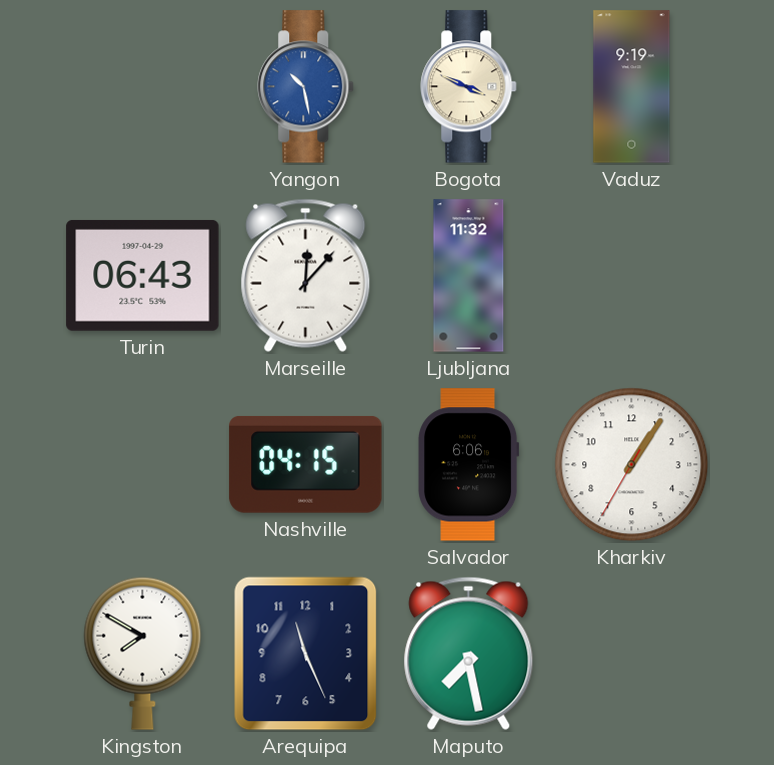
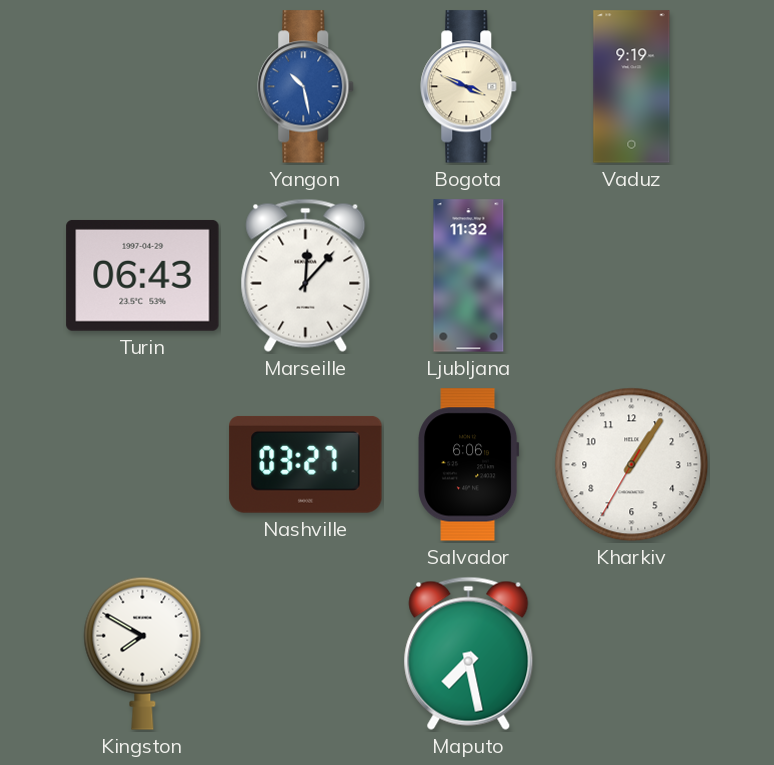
Nashville: 04:15 -> 03:27
Arequipa: 11:26 -> none
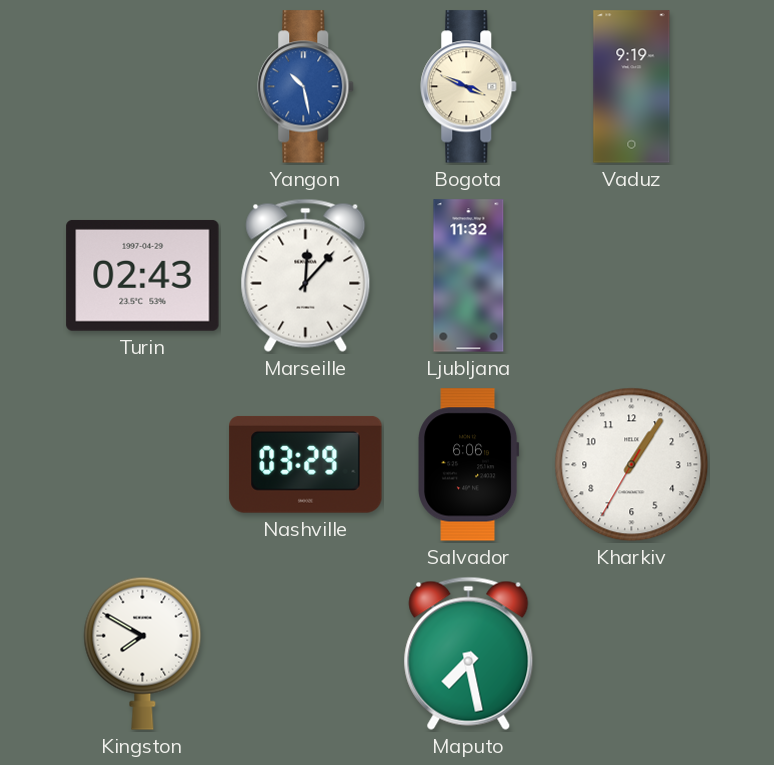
Turin: 06:43 -> 02:43
Nashville: 03:27 -> 03:29
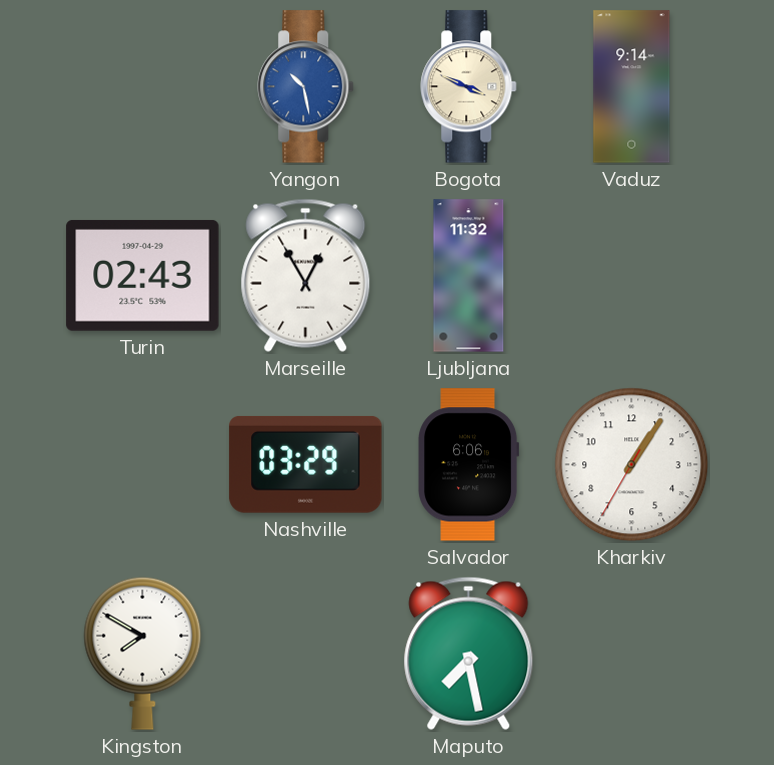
Vaduz: 9:19 -> 9:14
Marseille: 12:07 -> 12:55
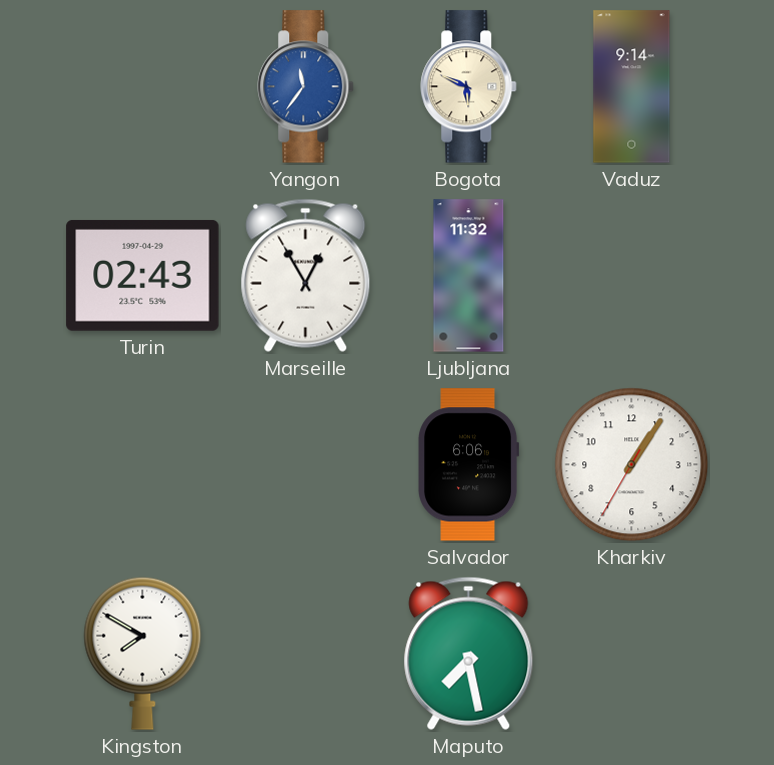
Yangon: 10:28 -> 11:36
Bogota: 3:49 -> 5:49
Nashville: 03:29 -> none
